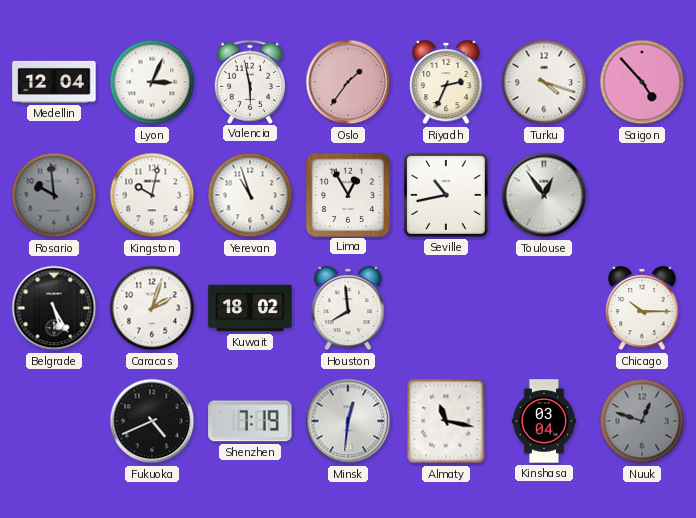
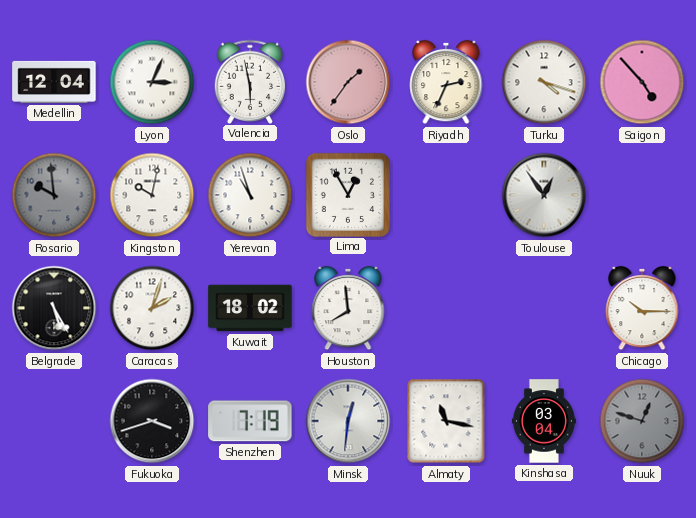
Seville: 10:43 -> none
Fukuoka: 4:41 -> 3:42
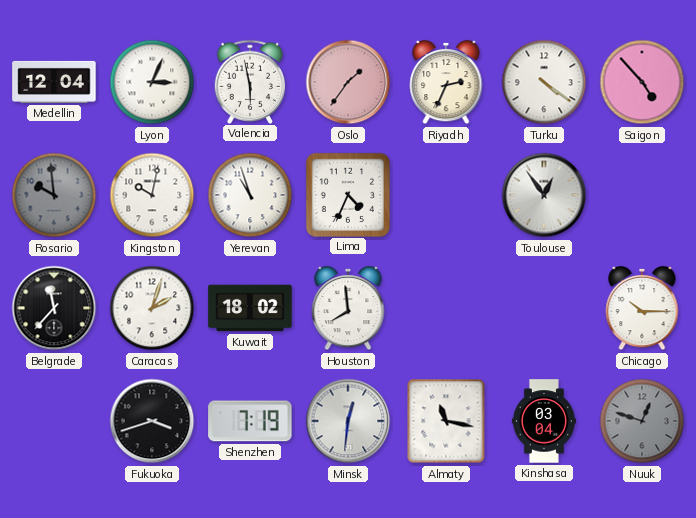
Turku: 4:18 -> 4:21
Lima: 12:55 -> 4:34
Belgrade: 5:25 -> 11:37
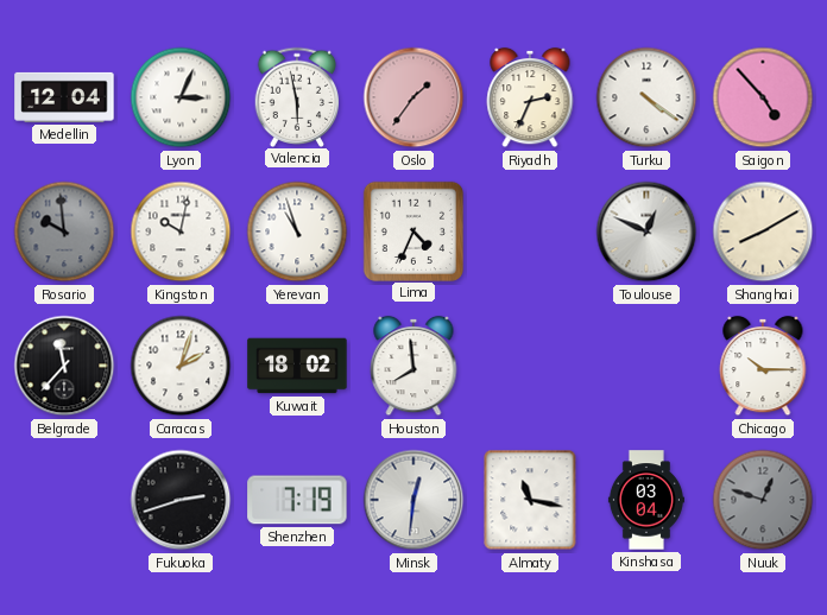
Toulouse: 12:54 -> 12:49
Shanghai: none -> 8:10
Fukuoka: 3:42 -> 2:42
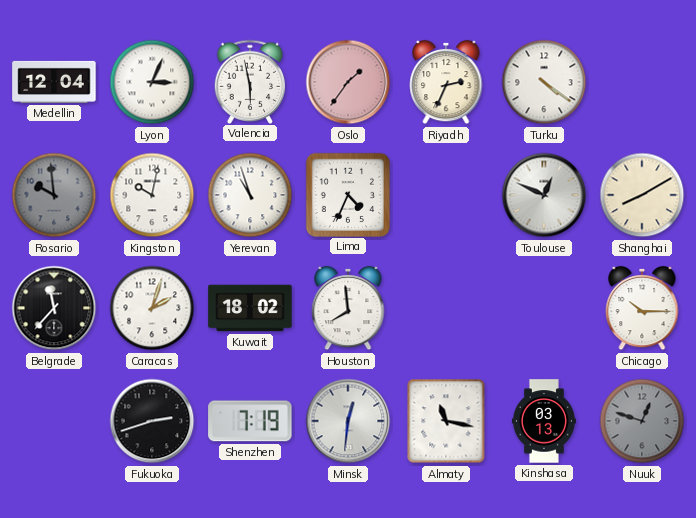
Saigon: 4:53 -> none
Kinshasa: 03:04 -> 03:13
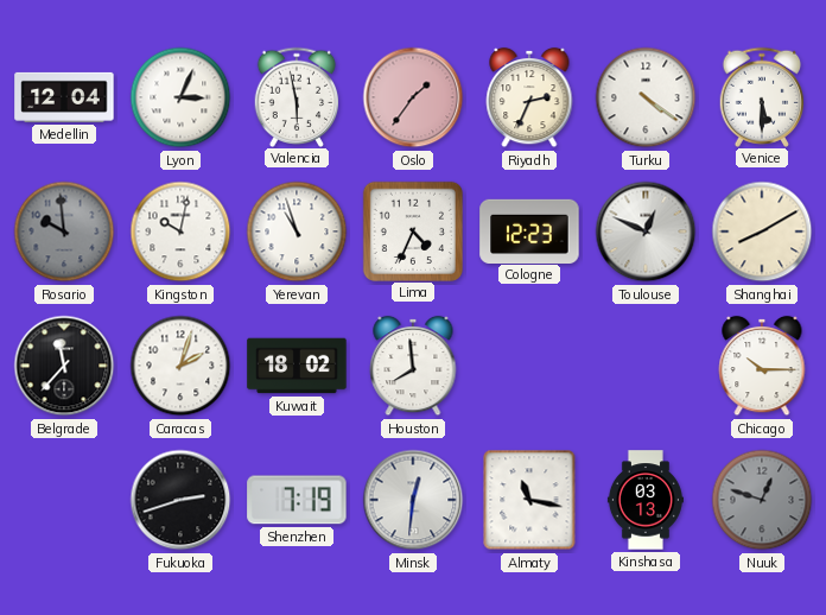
Venice: none -> 5:30
Cologne: none -> 12:23
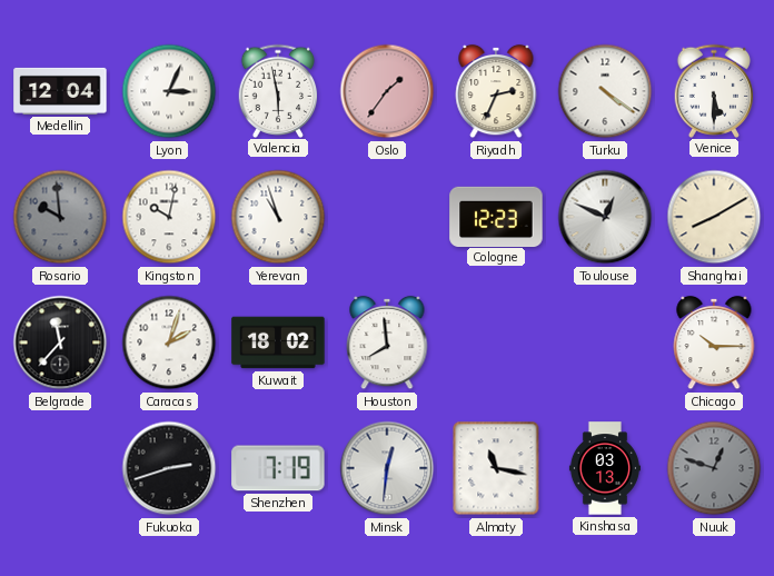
Lima: 4:34 -> none
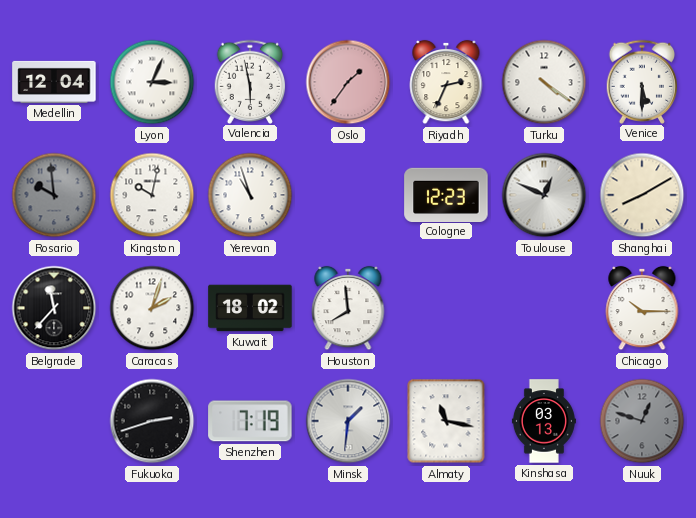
Minsk: 12:31 -> 1:31
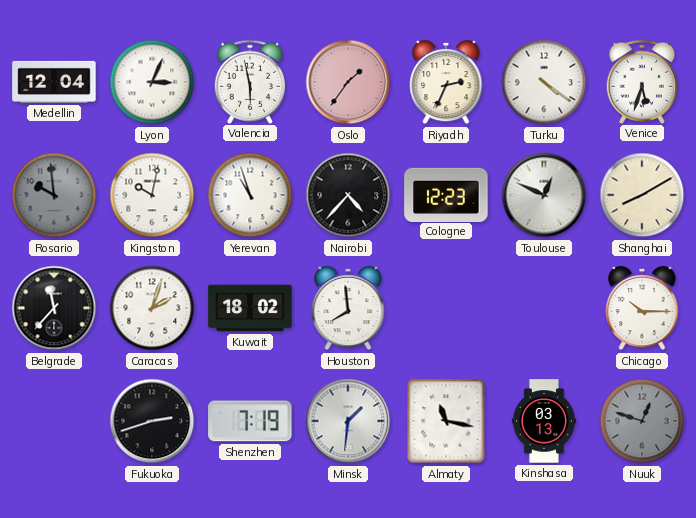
Venice: 5:30 -> 5:33
Nairobi: none -> 4:37
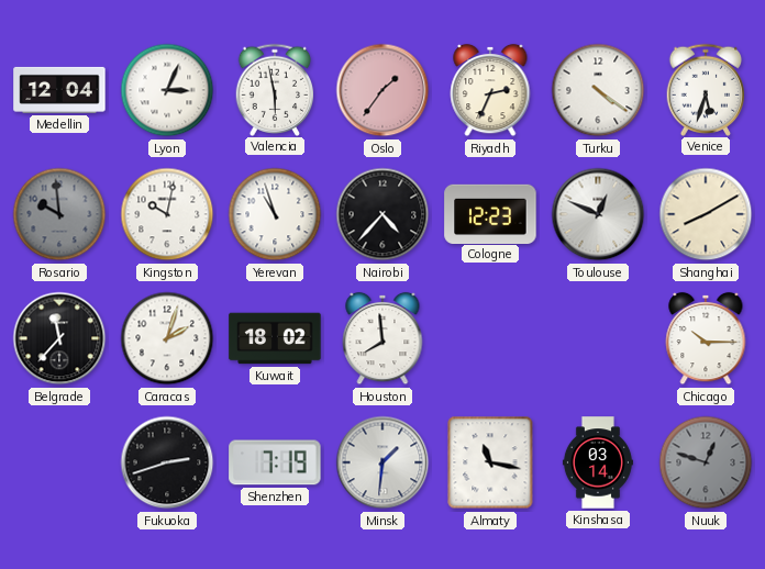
Kinshasa: 03:13 -> 03:14
